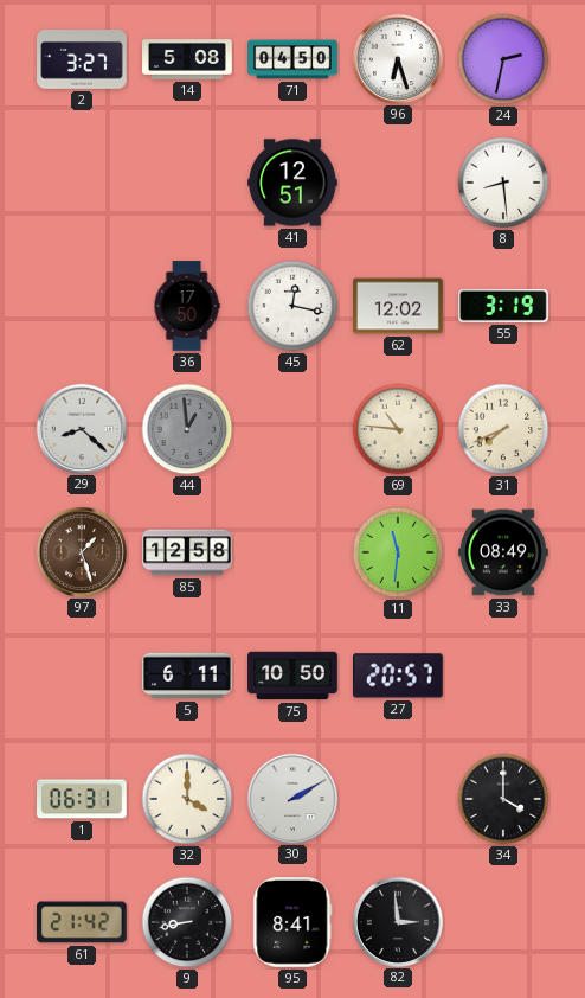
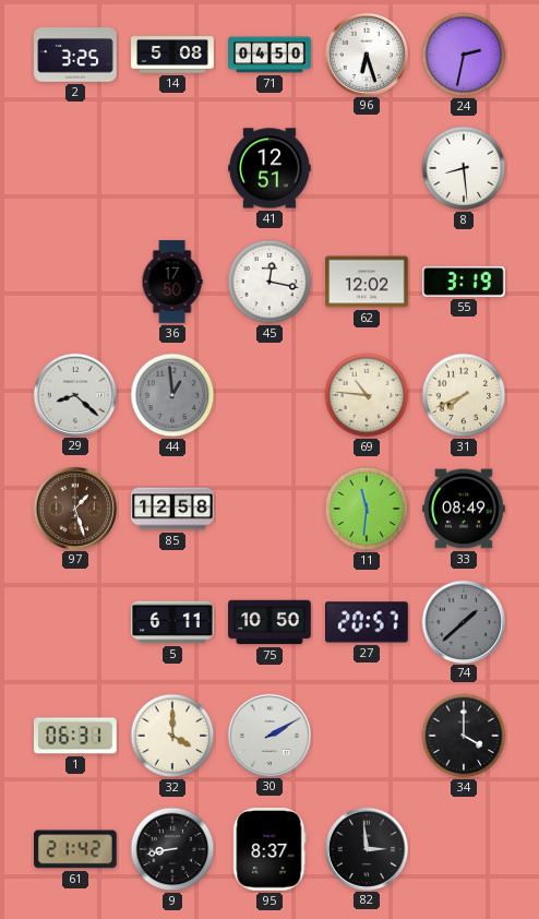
2: 3:27 -> 3:25
74: none -> 1:38
95: 8:41 -> 8:37
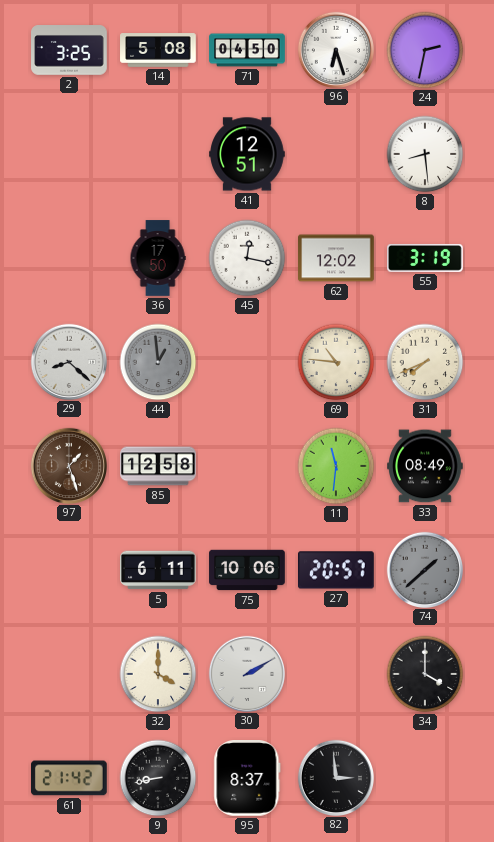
75: 10:50 -> 10:06
1: 06:31 -> none
